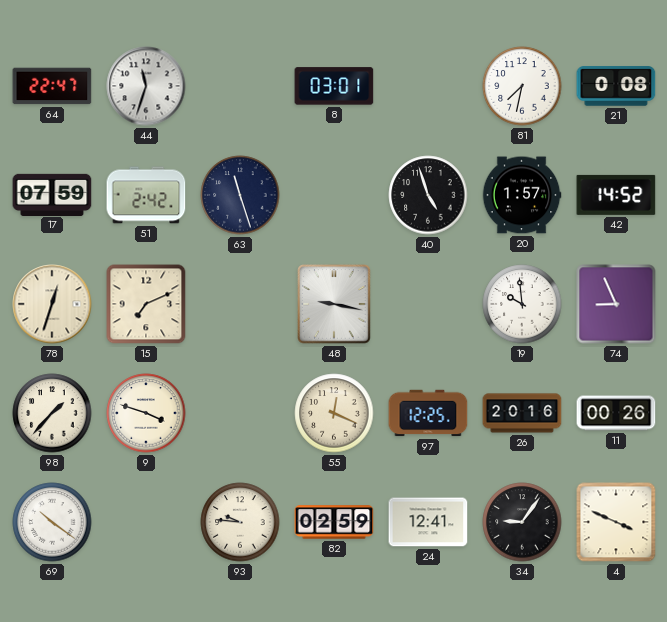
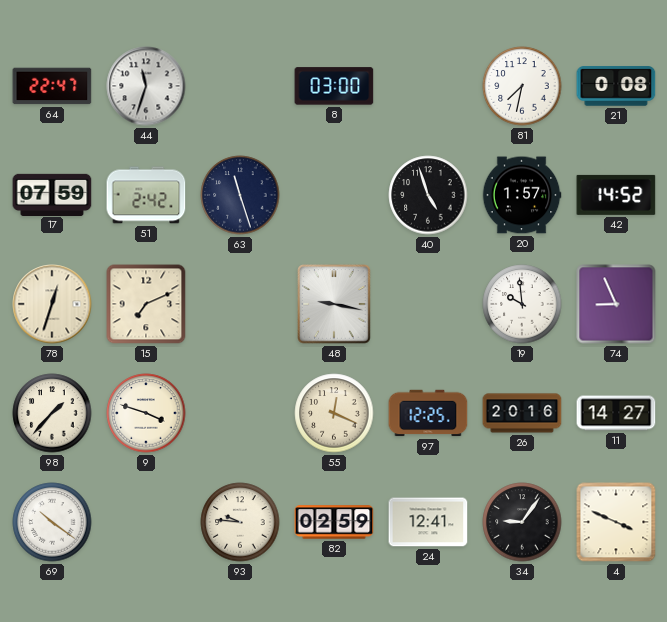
8: 03:01 -> 03:00
11: 00:26 -> 14:27
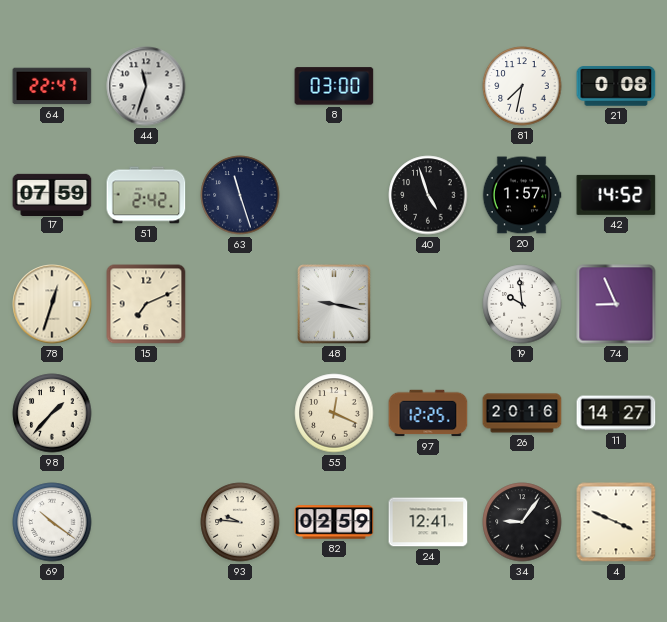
9: 3:48 -> none
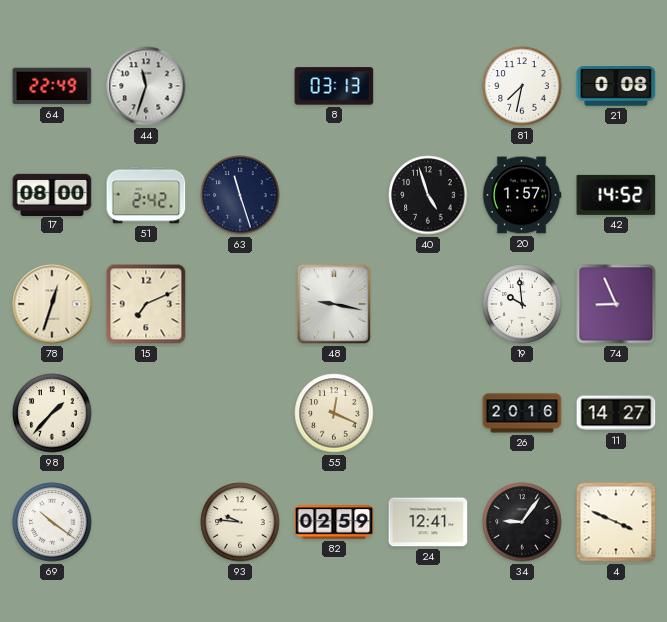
64: 22:47 -> 22:49
8: 03:00 -> 03:13
17: 07:59 -> 08:00
97: 12:25 -> none
